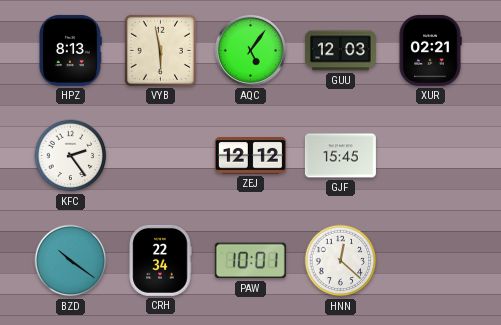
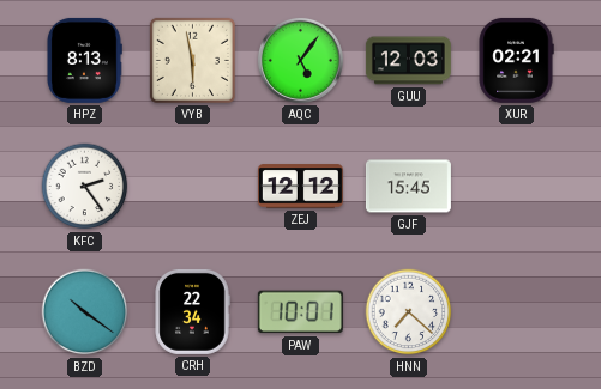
HNN: 12:22 -> 7:22
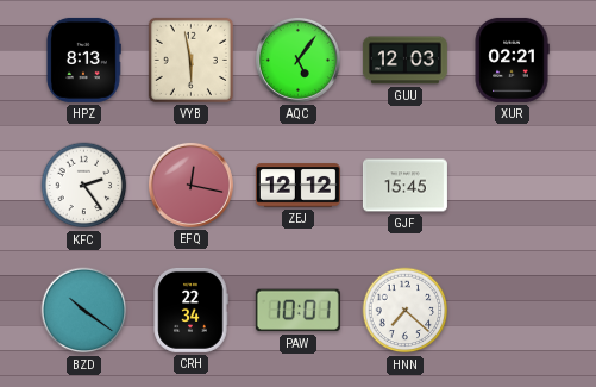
EFQ: none -> 12:17
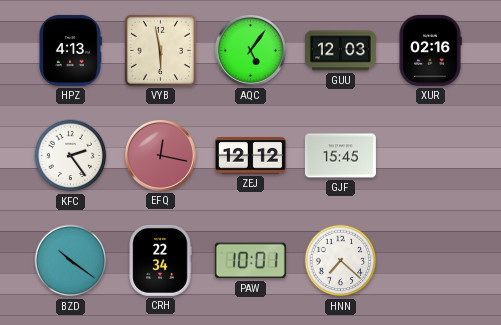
HPZ: 8:13 -> 4:13
XUR: 02:21 -> 02:16
